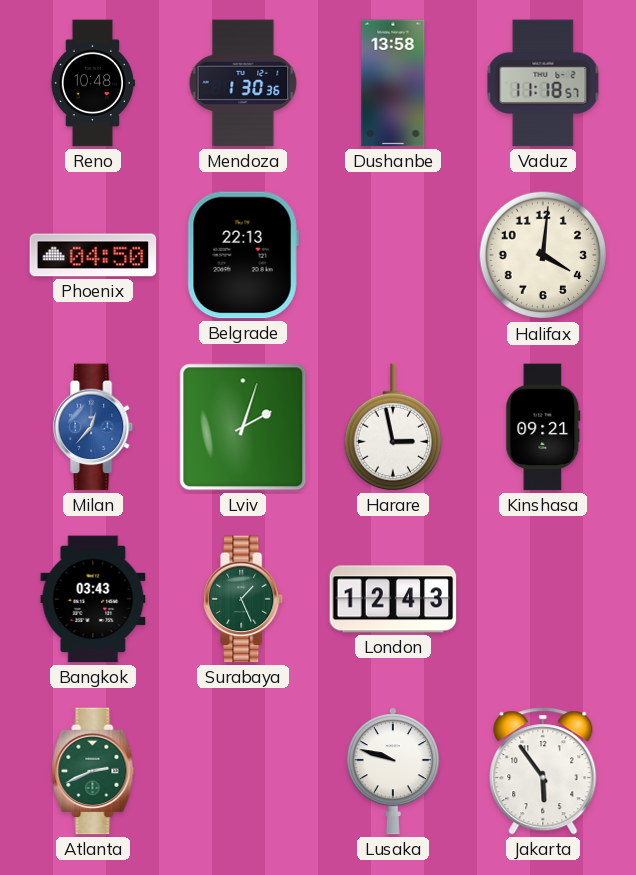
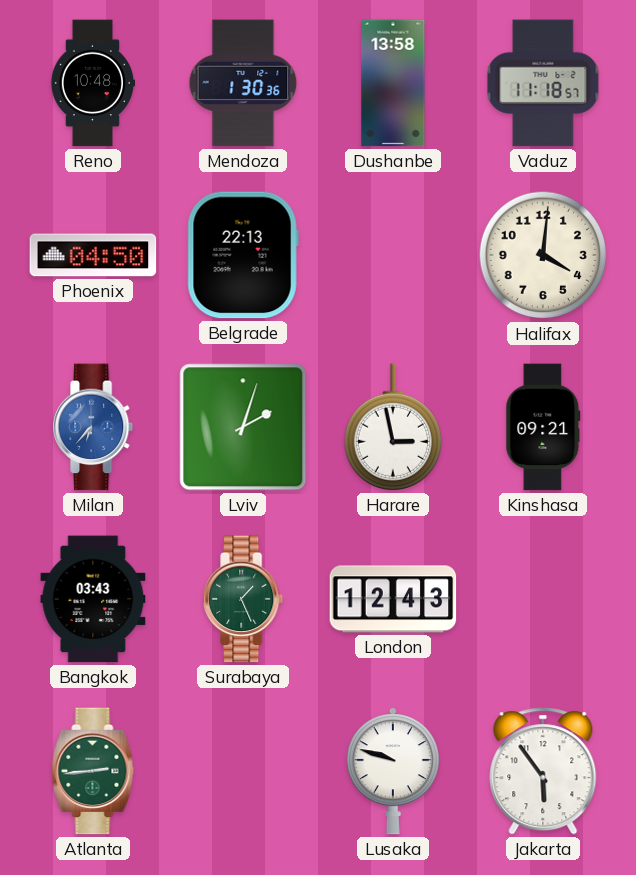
Milan: 12:37 -> 6:37
Atlanta: 2:41 -> 2:44
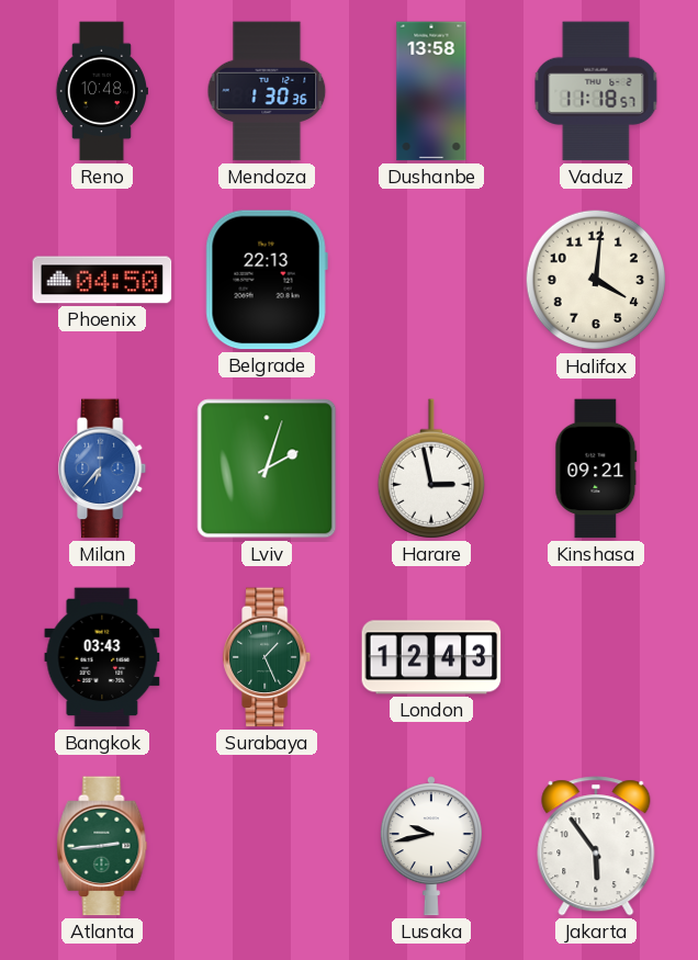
Lusaka: 9:48 -> 9:43
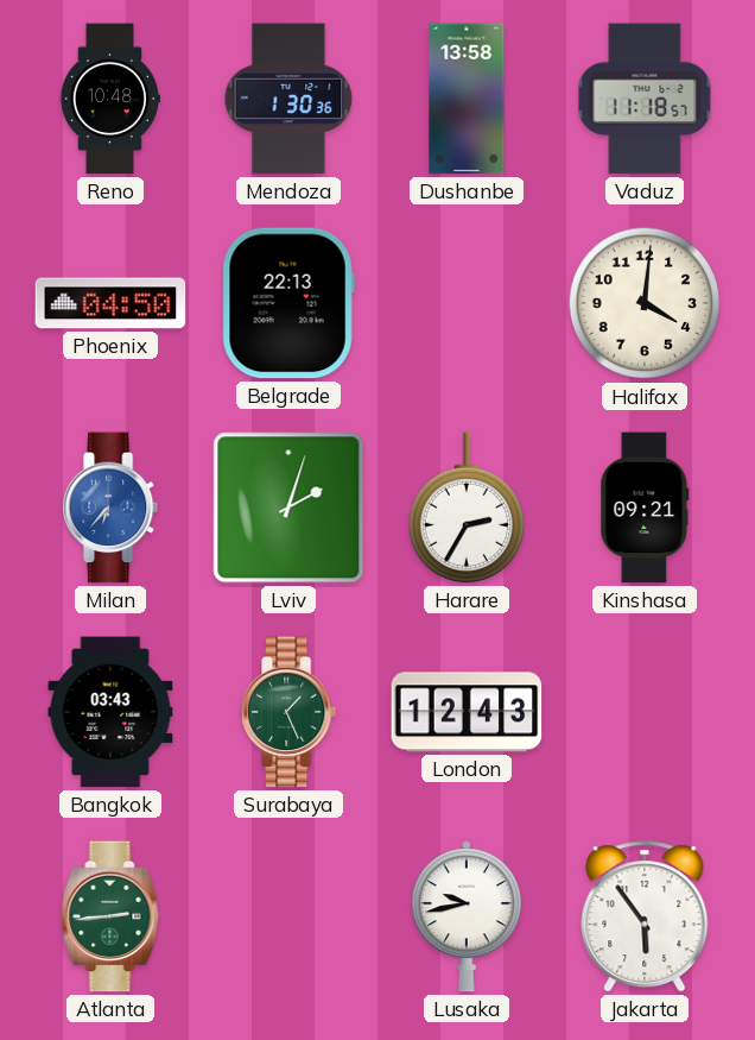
Harare: 2:58 -> 2:35
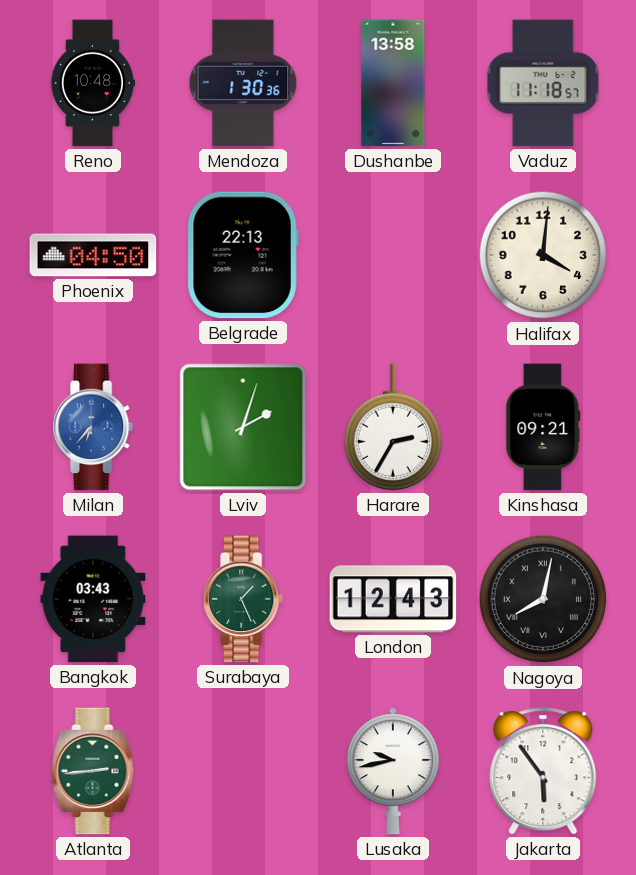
Nagoya: none -> 8:02
